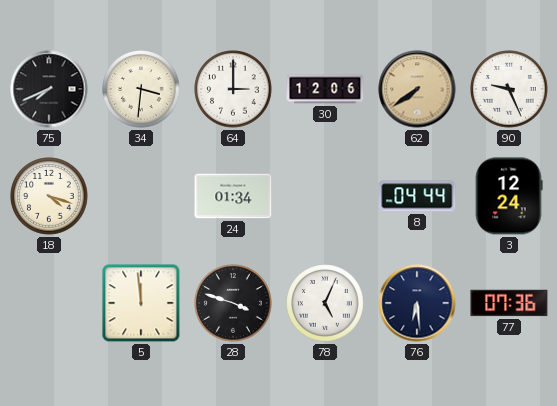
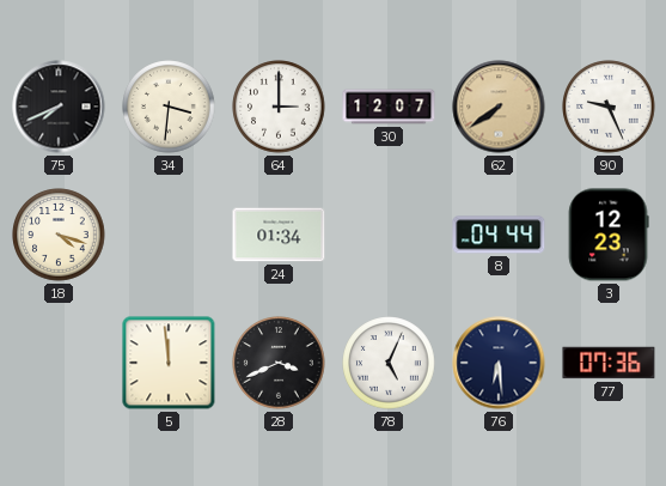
30: 12:06 -> 12:07
3: 12:24 -> 12:23
28: 3:48 -> 3:41
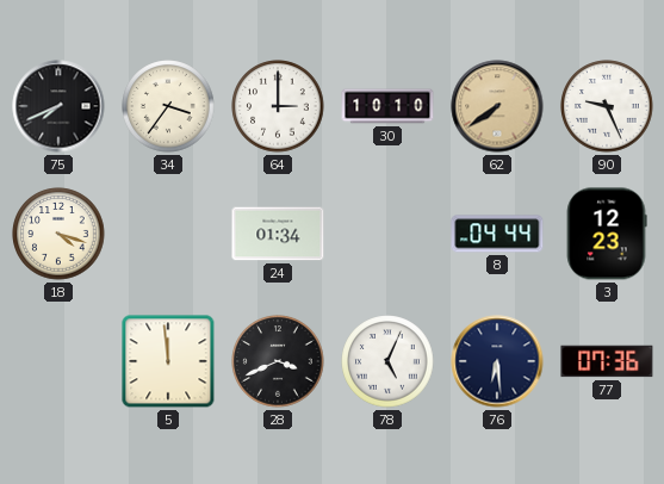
34: 3:31 -> 3:36
30: 12:07 -> 10:10
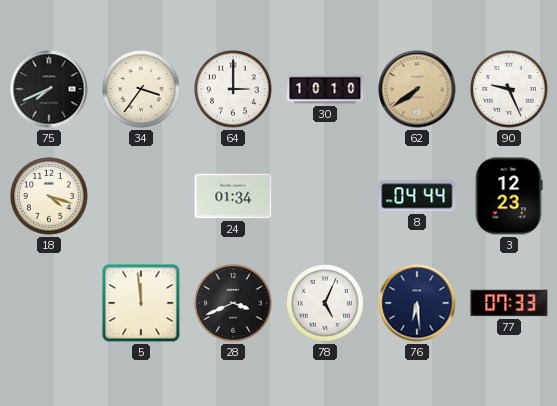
77: 07:36 -> 07:33
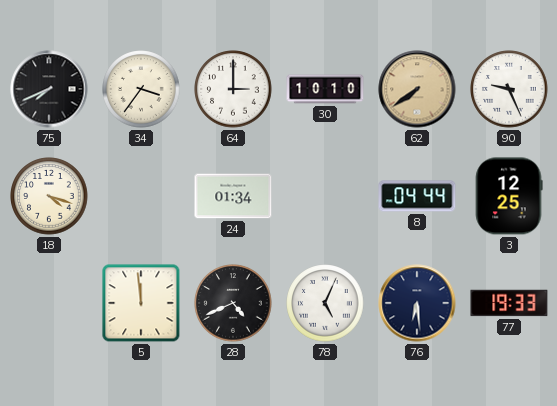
3: 12:23 -> 12:25
28: 3:41 -> 4:41
77: 07:33 -> 19:33
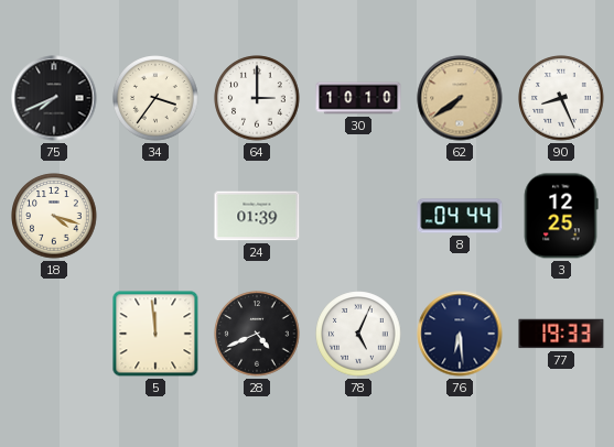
90: 9:26 -> 8:26
24: 01:34 -> 01:39
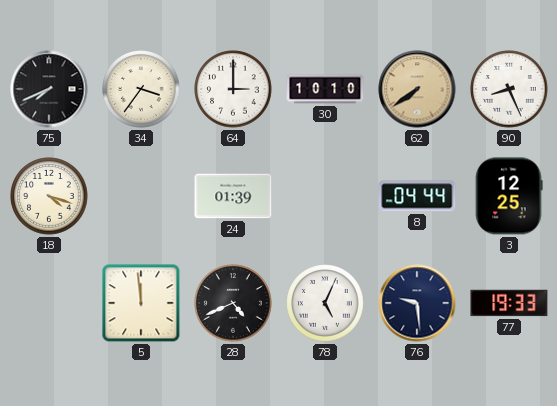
76: 6:29 -> 9:29
